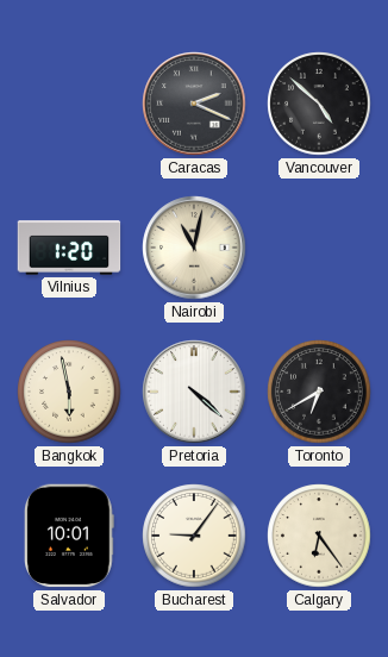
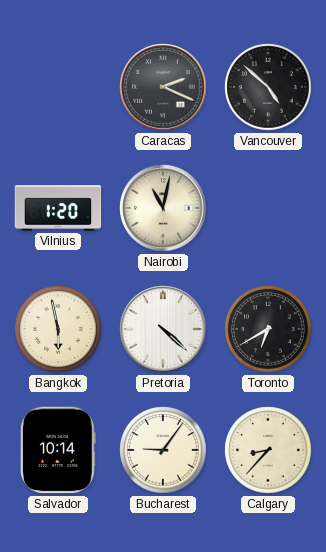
Salvador: 10:01 -> 10:14
Calgary: 6:24 -> 8:37
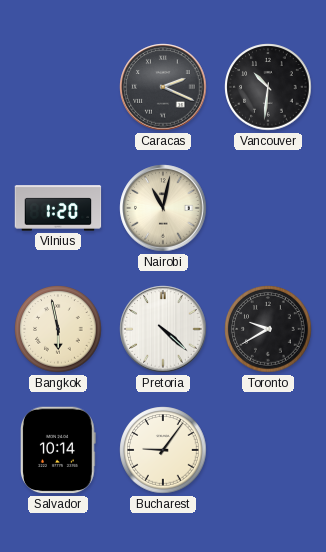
Vancouver: 4:52 -> 10:31
Toronto: 6:40 -> 9:40
Calgary: 8:37 -> none
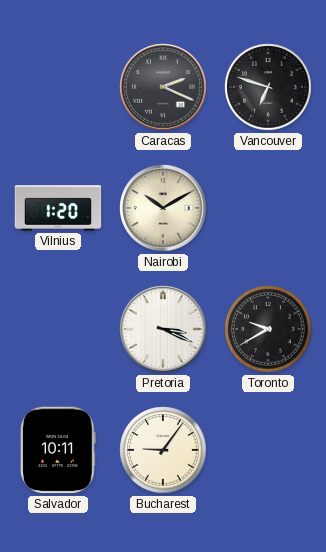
Vancouver: 10:31 -> 6:48
Nairobi: 11:02 -> 10:10
Bangkok: 5:58 -> none
Pretoria: 4:22 -> 3:19
Salvador: 10:14 -> 10:11
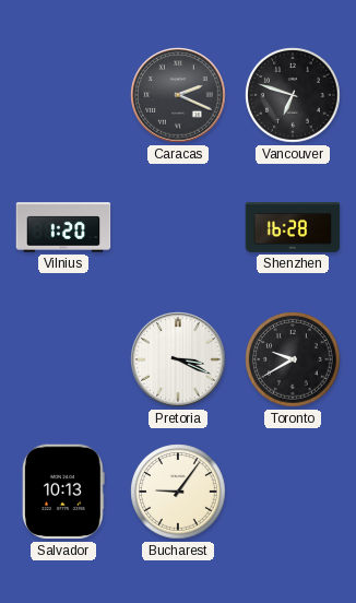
Nairobi: 10:10 -> none
Shenzhen: none -> 16:28
Salvador: 10:11 -> 10:13
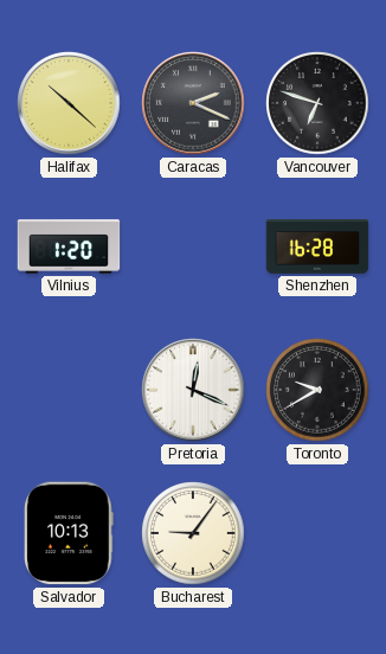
Halifax: none -> 10:22
Pretoria: 3:19 -> 12:19
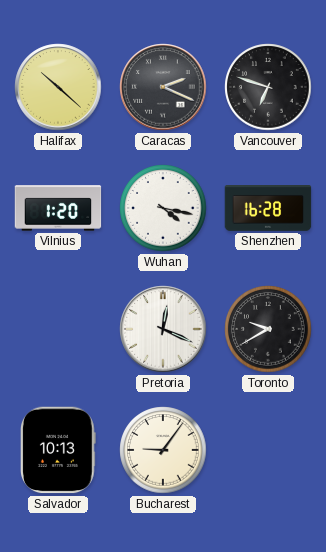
Wuhan: none -> 4:17
